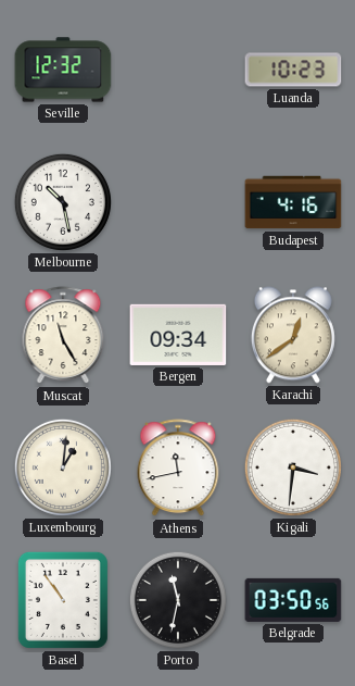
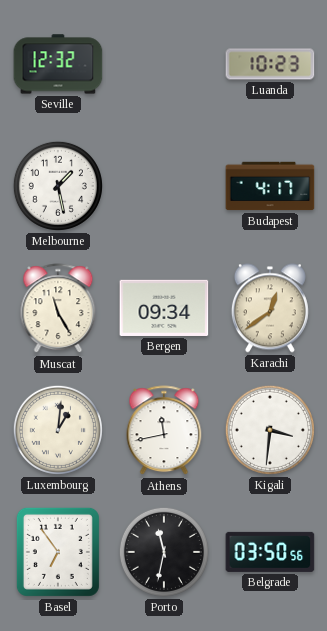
Melbourne: 10:28 -> 1:28
Budapest: 4:16 -> 4:17
Basel: 10:54 -> 6:54
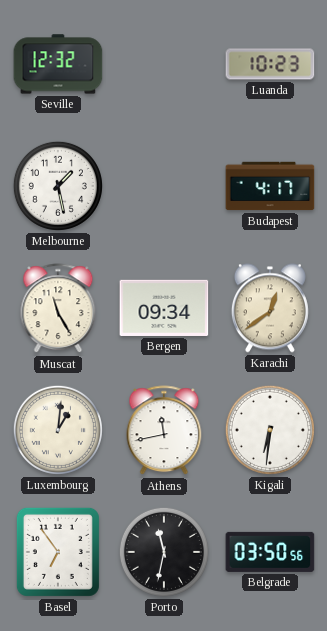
Kigali: 3:31 -> 6:31
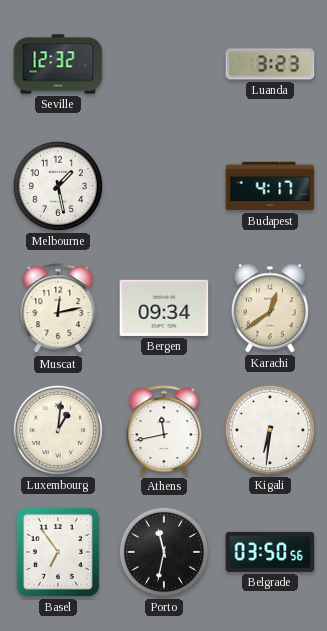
Luanda: 10:23 -> 3:23
Muscat: 11:25 -> 12:13
